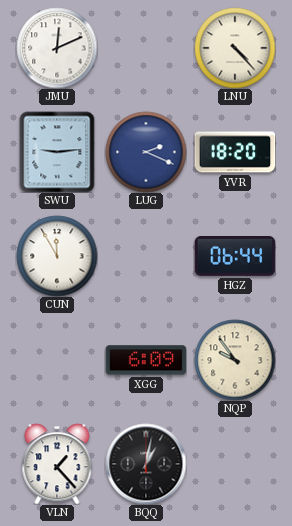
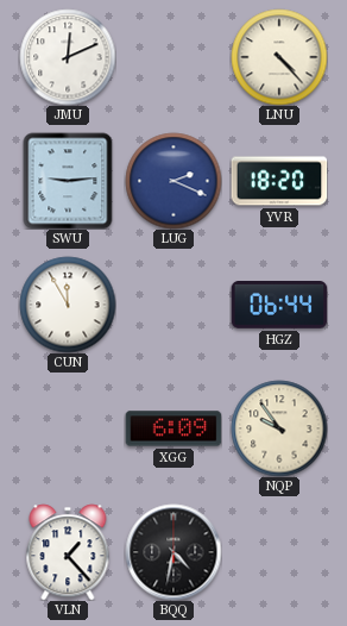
BQQ: 1:02 -> 4:32
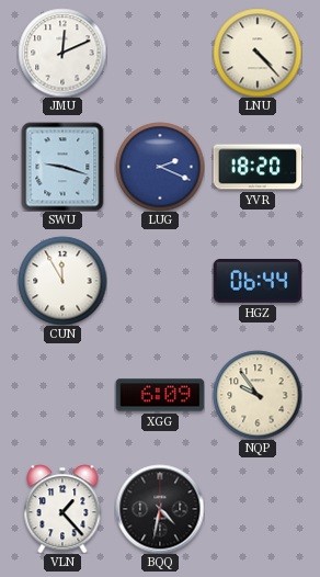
SWU: 9:14 -> 9:18
